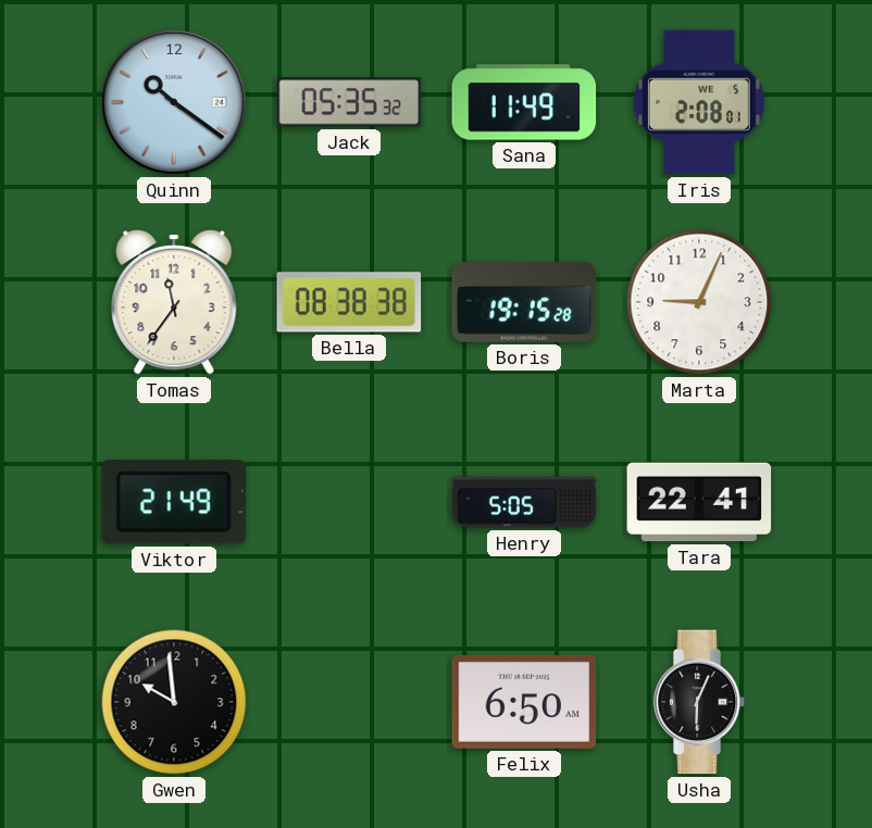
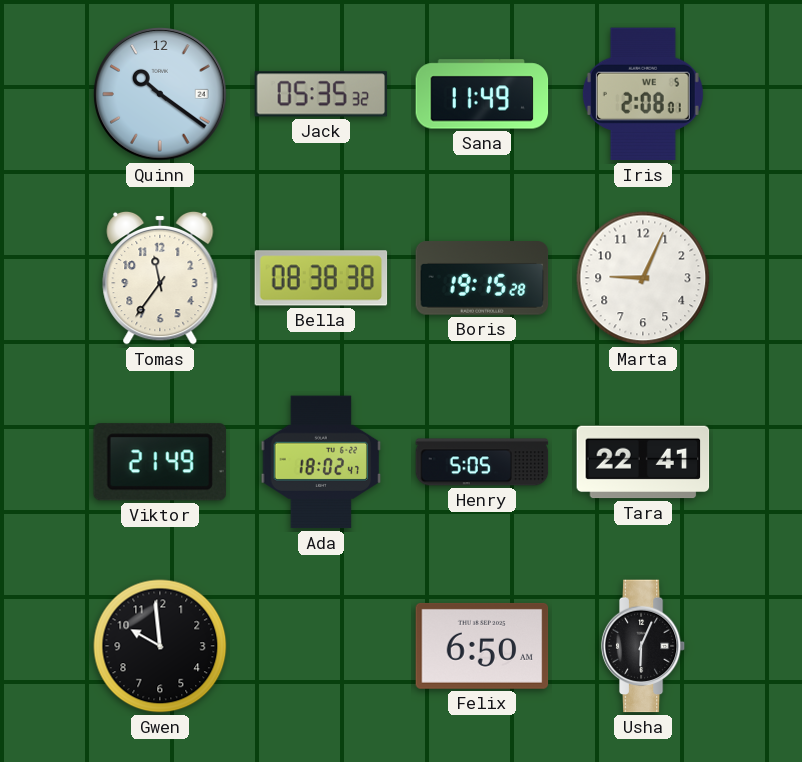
Ada: none -> 18:02
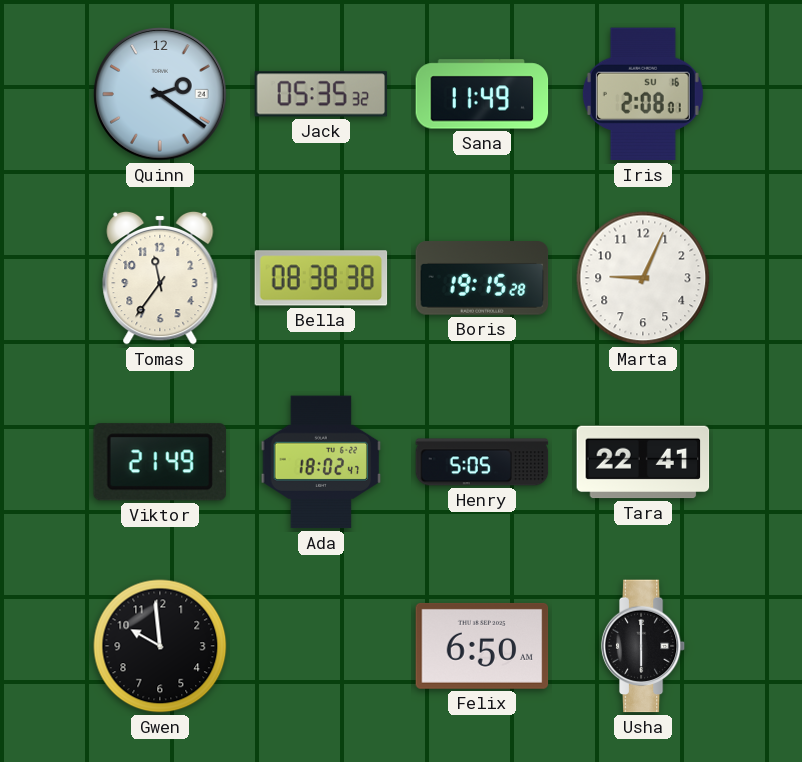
Quinn: 10:21 -> 2:21
Iris date: WE 5 -> SU 16
Usha: 6:04 -> 6:00
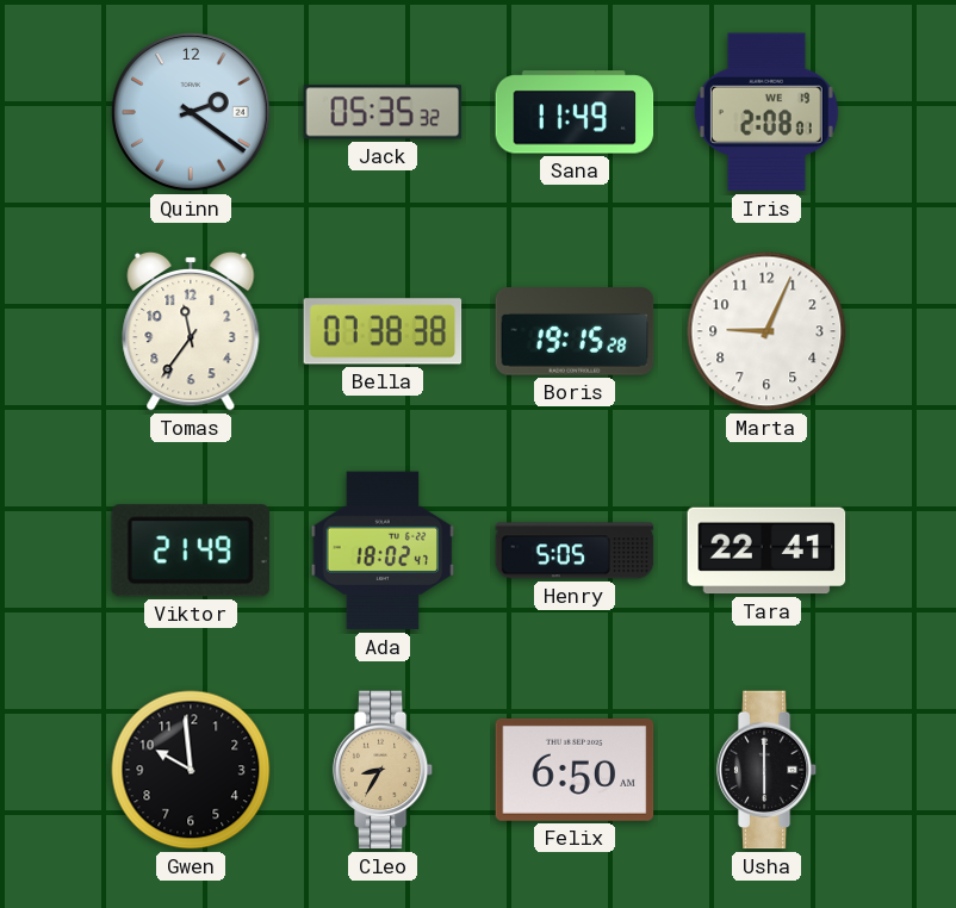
Iris date: SU 16 -> WE 19
Bella: 08:38 -> 07:38
Cleo: none -> 8:35
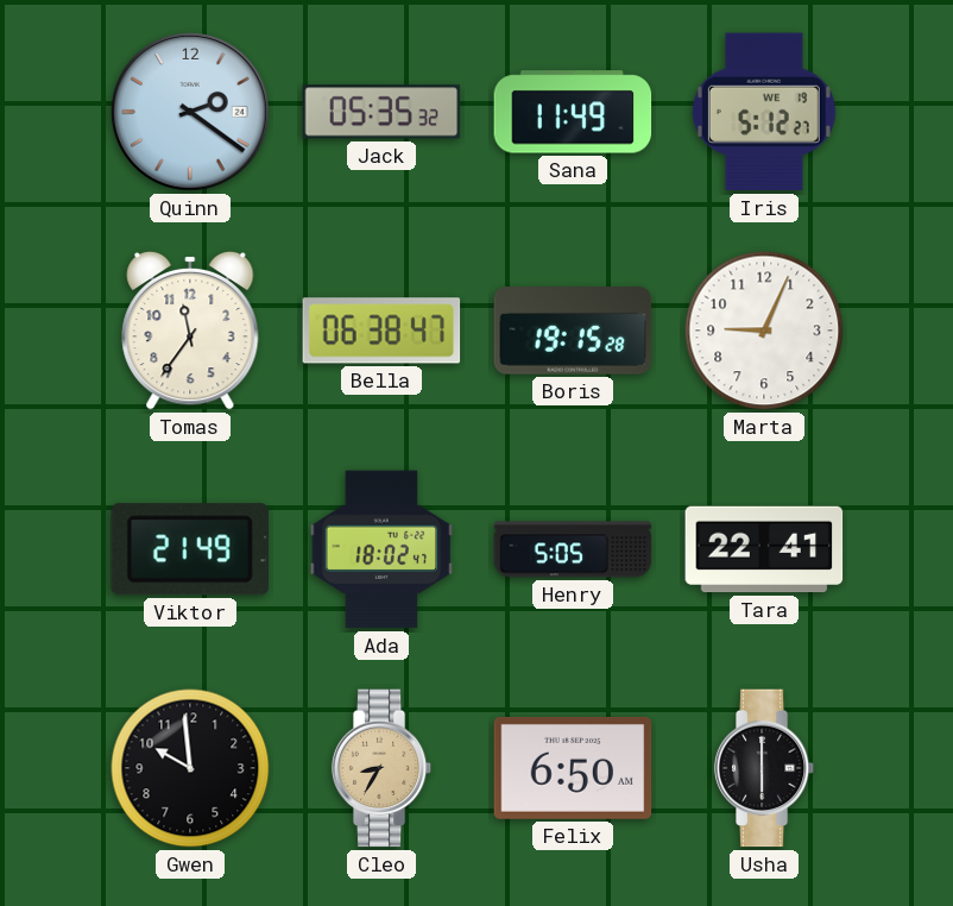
Iris: 2:08 -> 5:12
Bella: 07:38 -> 06:38
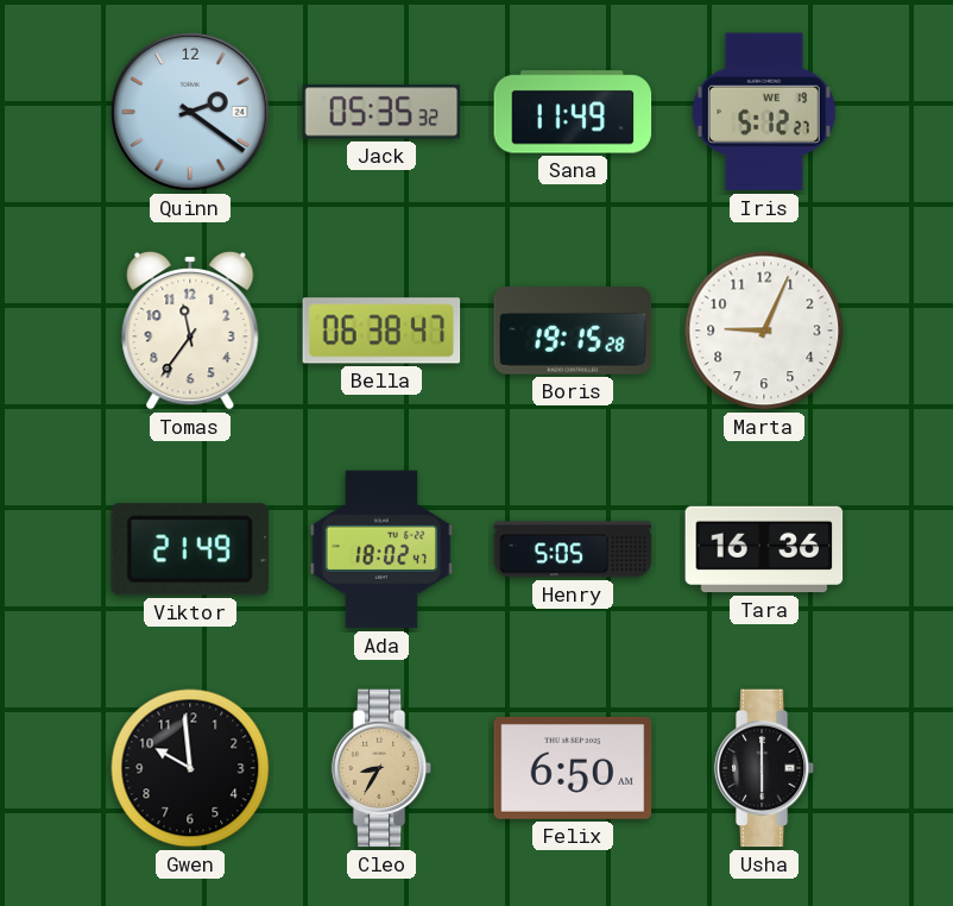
Tara: 22:41 -> 16:36
